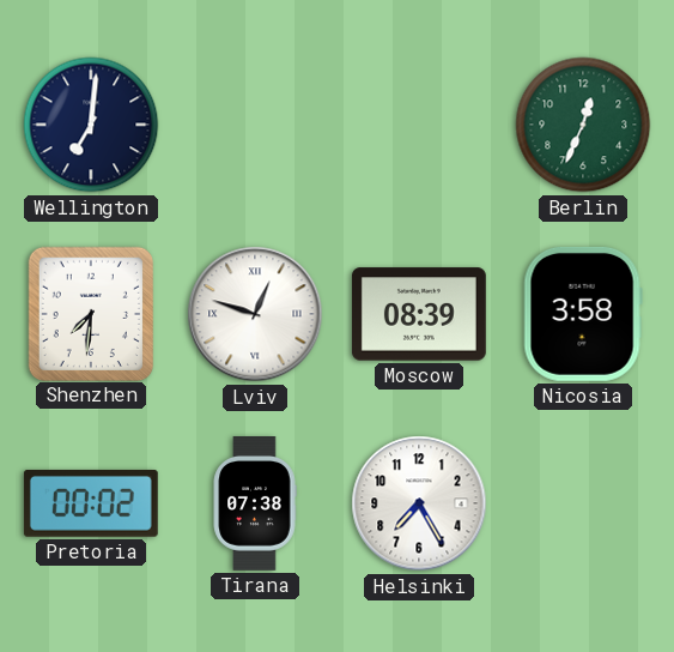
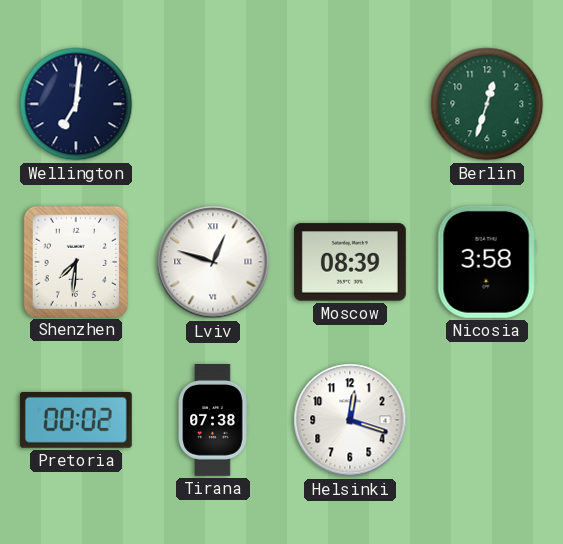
Berlin: 12:34 -> 12:33
Helsinki: 7:25 -> 12:18
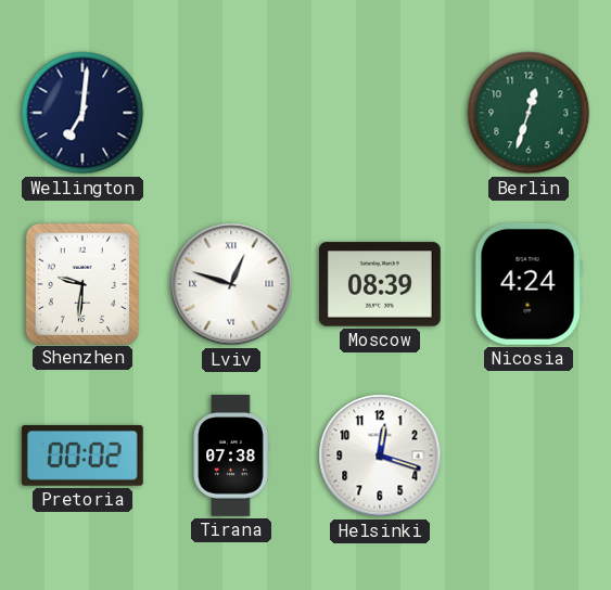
Shenzhen: 7:31 -> 9:31
Nicosia: 3:58 -> 4:24
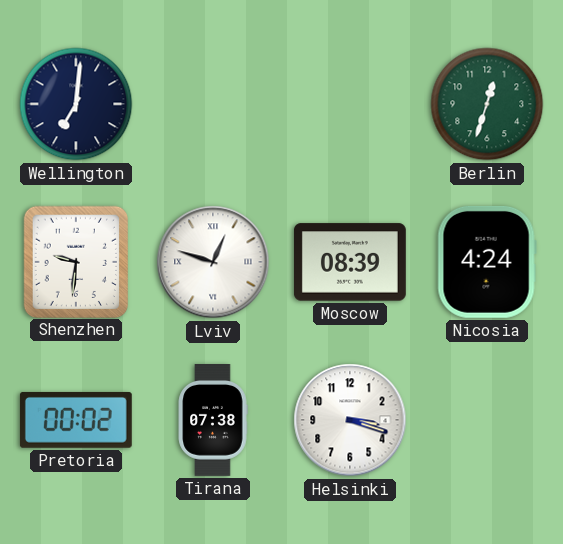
Helsinki: 12:18 -> 3:18
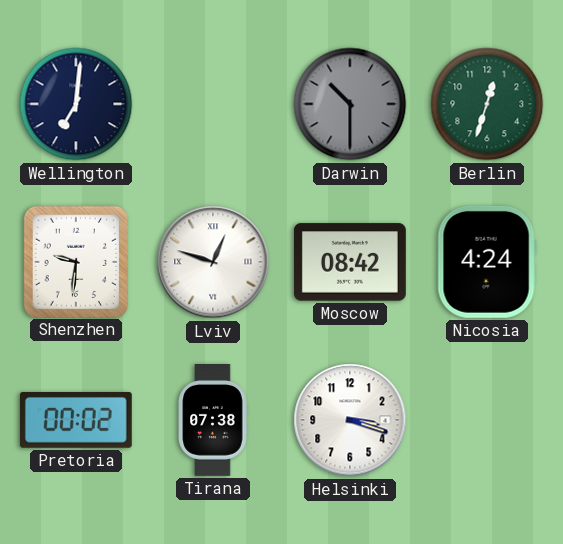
Darwin: none -> 10:30
Moscow: 08:39 -> 08:42
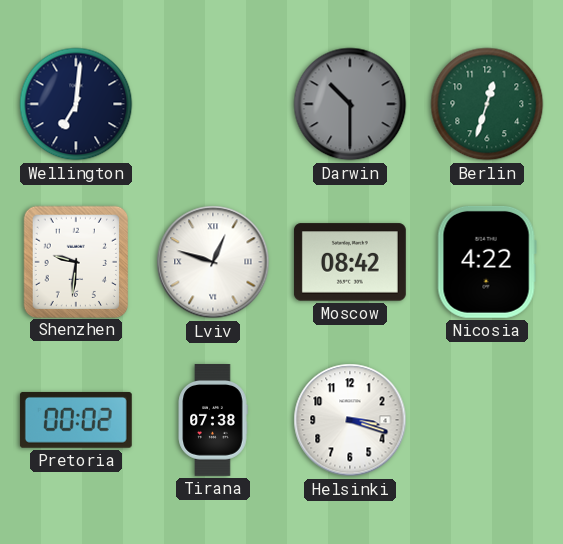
Nicosia: 4:24 -> 4:22
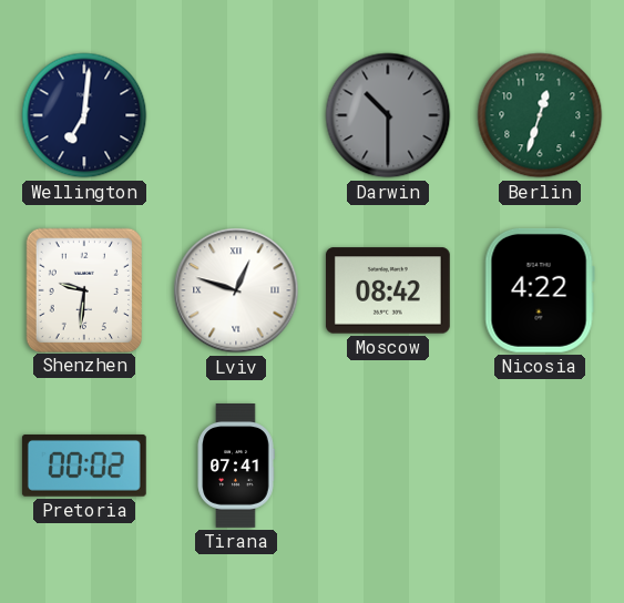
Tirana: 07:38 -> 07:41
Helsinki: 3:18 -> none
